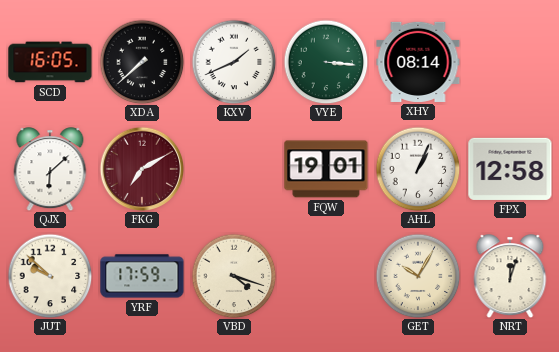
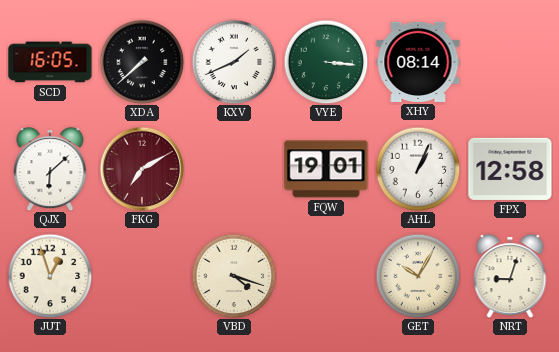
JUT: 9:52 -> 12:57
YRF: 17:59 -> none
NRT: 12:03 -> 9:03
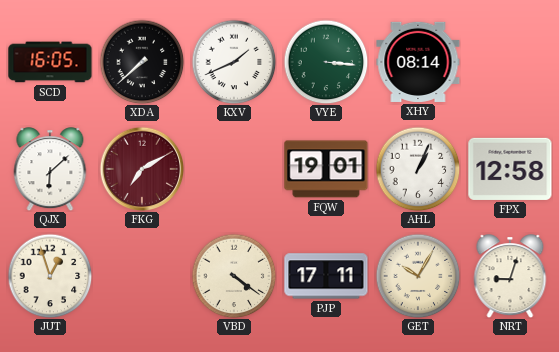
VBD: 4:18 -> 4:21
PJP: none -> 17:11
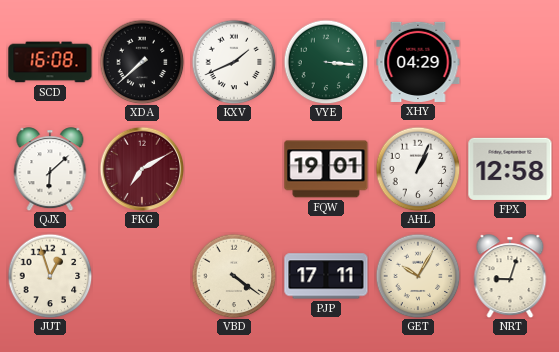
SCD: 16:05 -> 16:08
XHY: 08:14 -> 04:29
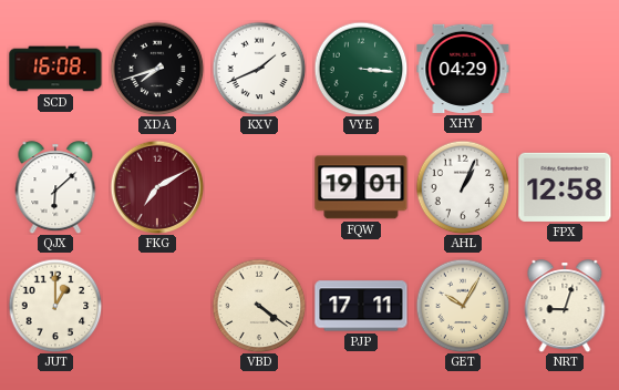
XDA: 7:38 -> 7:42
JUT: 12:57 -> 1:00
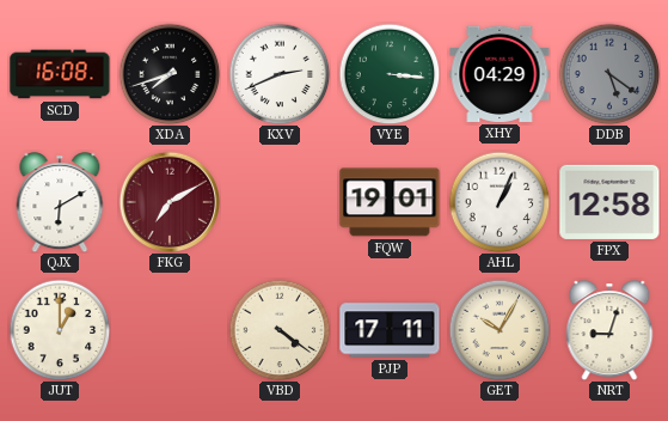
KXV: 1:41 -> 2:41
DDB: none -> 5:21
QJX: 6:08 -> 6:10
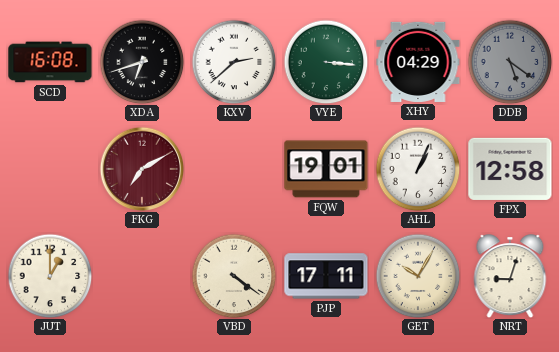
XDA: 7:42 -> 6:42
KXV: 2:41 -> 2:38
QJX: 6:10 -> none
